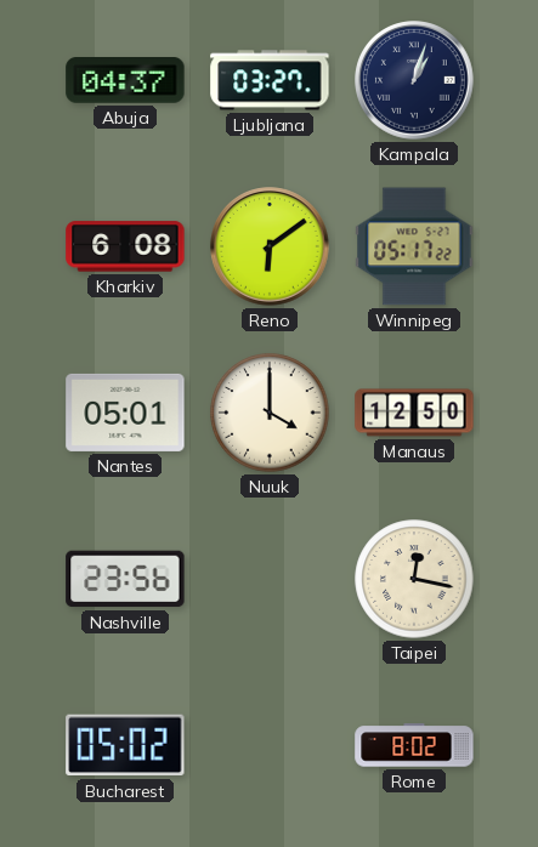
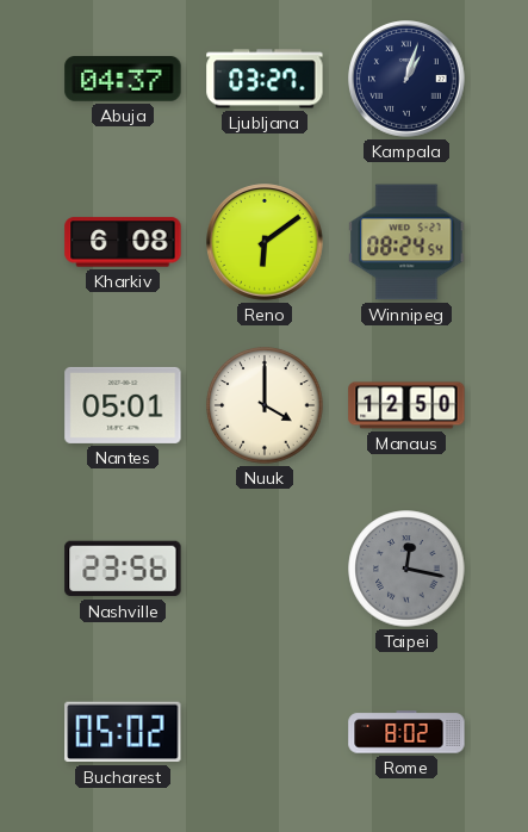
Winnipeg: 05:17 -> 08:24
Taipei dial: cream -> grey
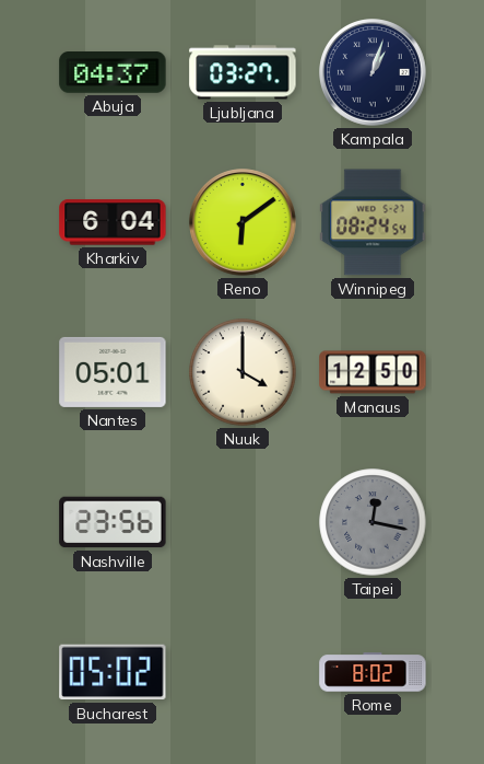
Kharkiv: 6:08 -> 6:04
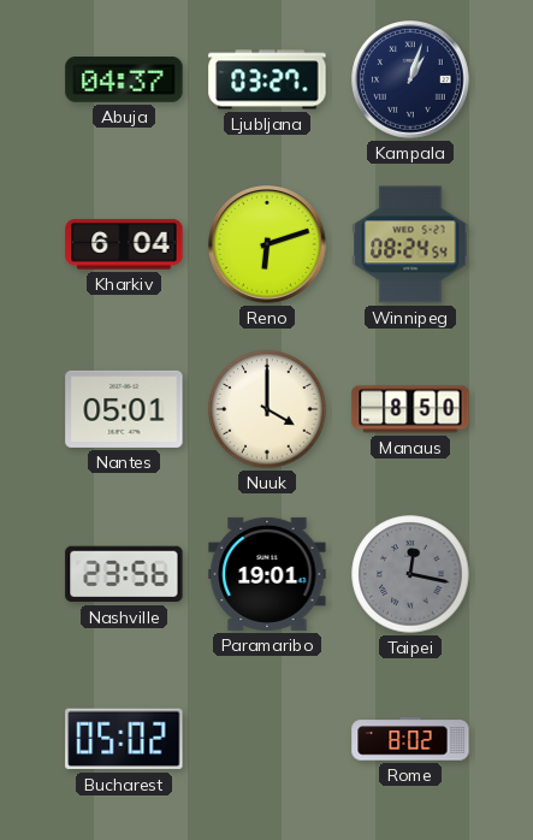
Reno: 6:09 -> 6:12
Manaus: 12:50 -> 8:50
Paramaribo: none -> 19:01
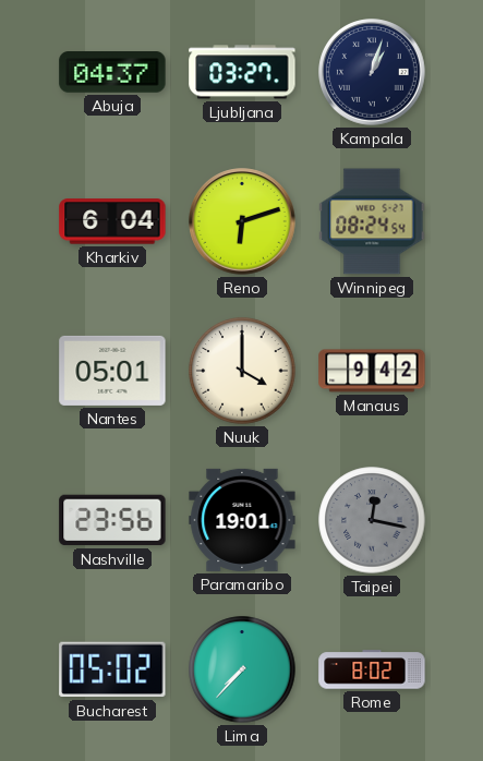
Manaus: 8:50 -> 9:42
Lima: none -> 7:37
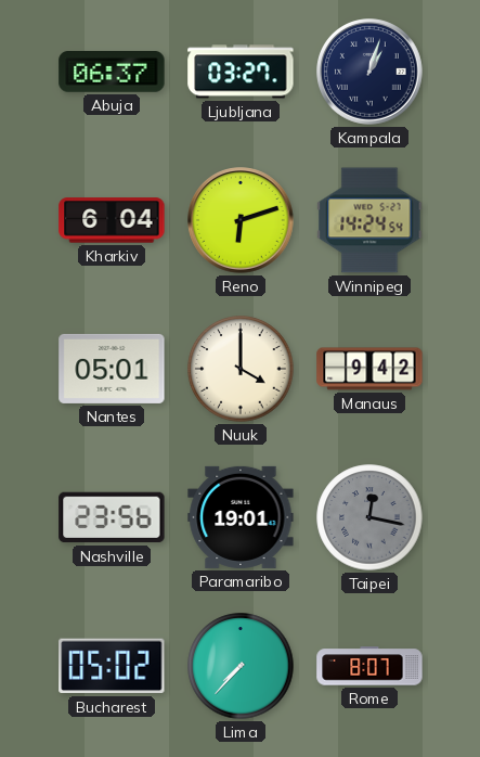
Abuja: 04:37 -> 06:37
Winnipeg: 08:24 -> 14:24
Rome: 8:02 -> 8:07
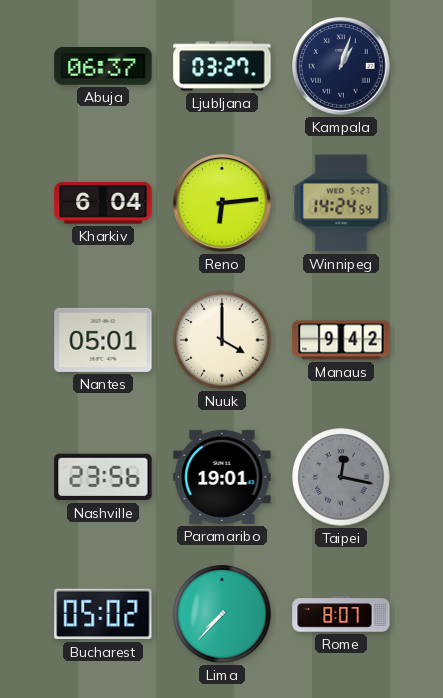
Reno: 6:12 -> 6:14
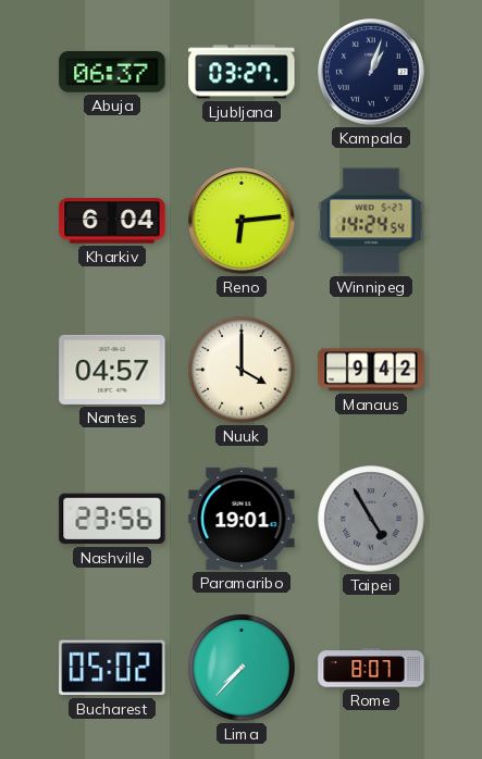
Nantes: 05:01 -> 04:57
Taipei: 12:17 -> 4:55
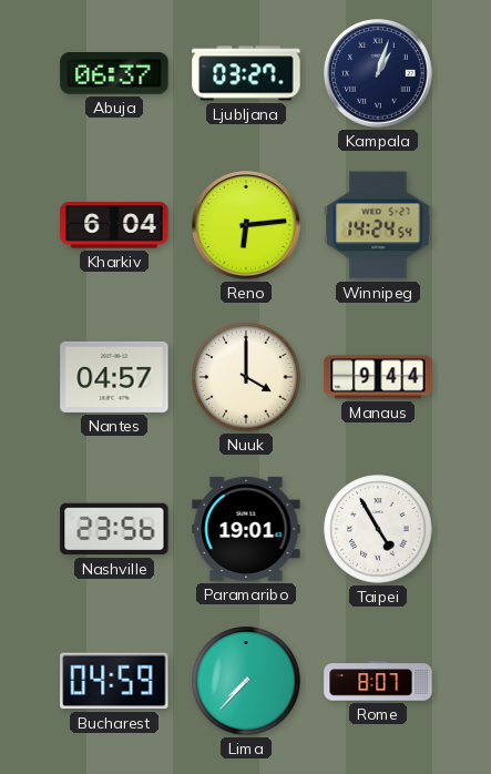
Manaus: 9:42 -> 9:44
Taipei dial: grey -> white
Bucharest: 05:02 -> 04:59
